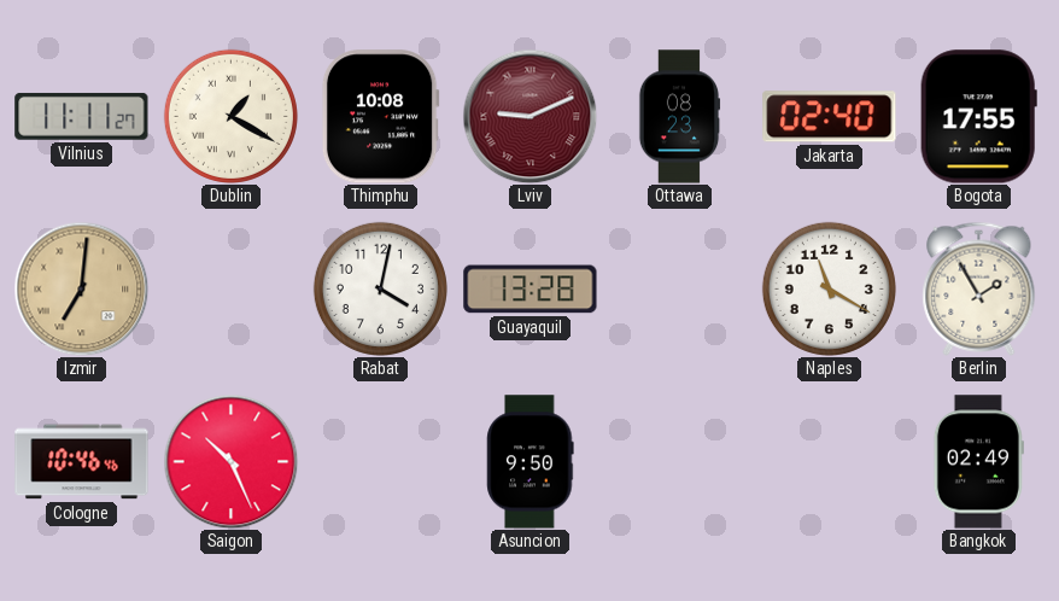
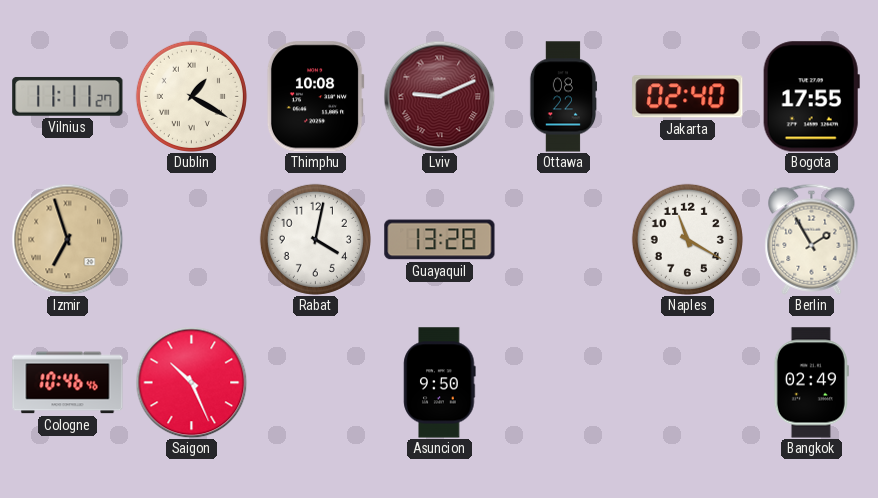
Ottawa: 08:23 -> 08:22
Izmir: 7:01 -> 6:57
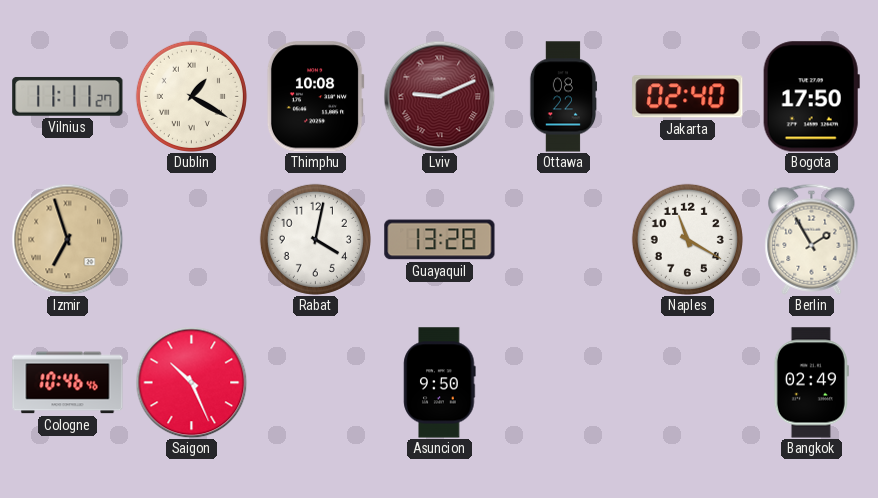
Bogota: 17:55 -> 17:50
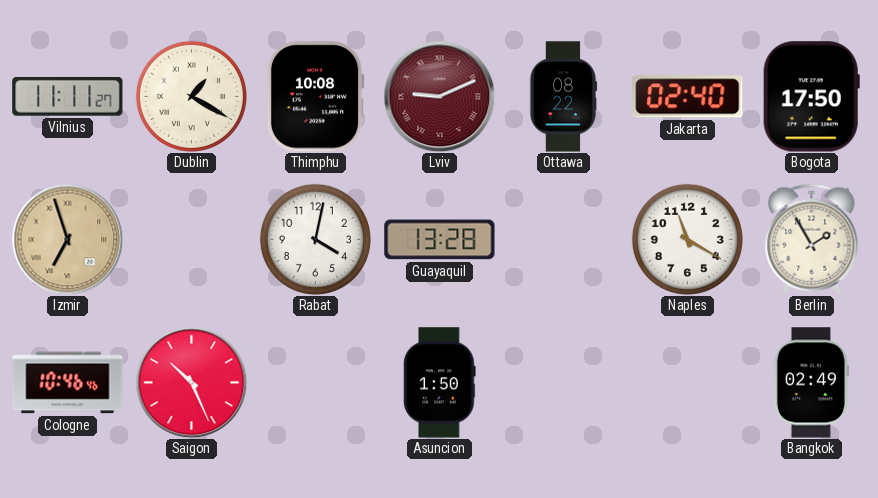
Asuncion: 9:50 -> 1:50
